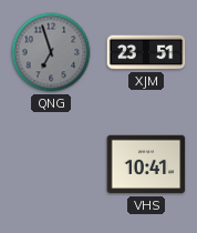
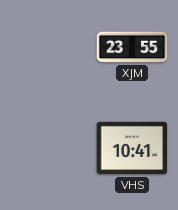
QNG: 6:57 -> none
XJM: 23:51 -> 23:55
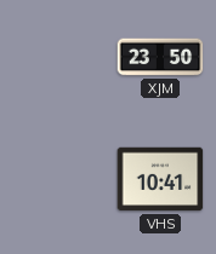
XJM: 23:55 -> 23:50
